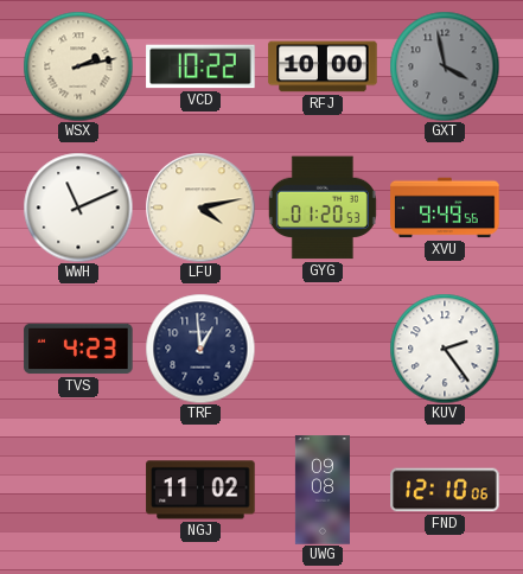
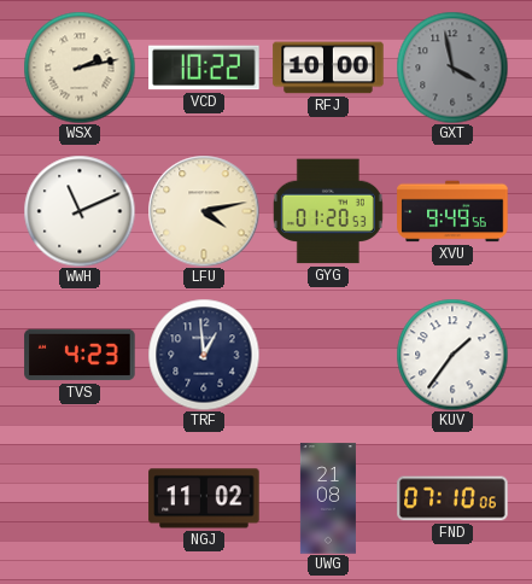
KUV: 2:24 -> 1:36
UWG: 09:08 -> 21:08
FND: 12:10 -> 07:10
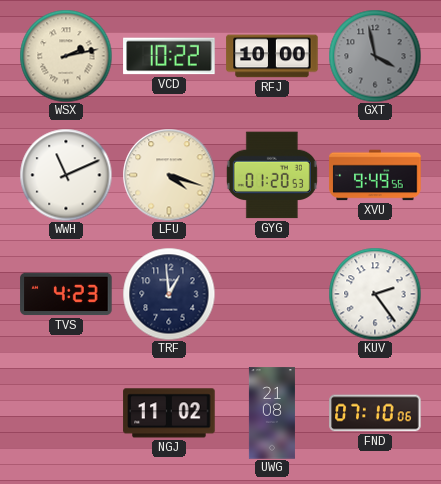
LFU: 4:13 -> 4:18
KUV: 1:36 -> 2:24
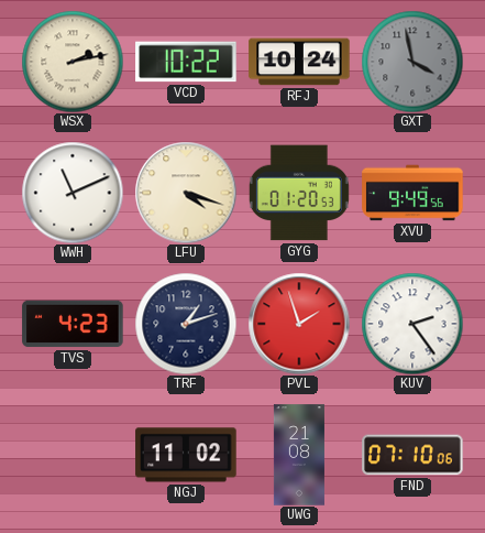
RFJ: 10:00 -> 10:24
TRF: 12:59 -> 1:12
PVL: none -> 1:57
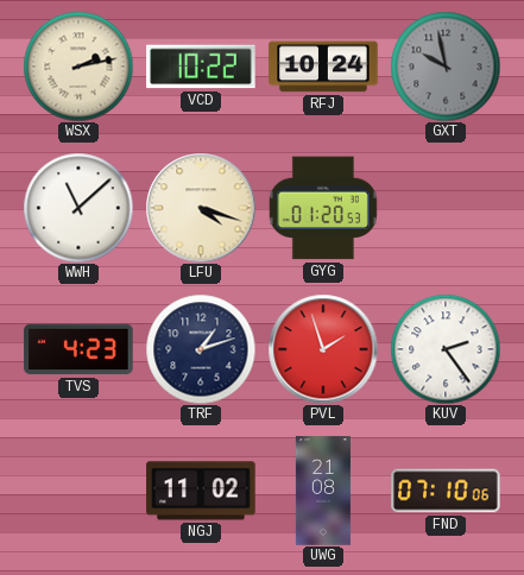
GXT: 3:58 -> 9:58
WWH: 11:11 -> 11:08
XVU: 9:49 -> none
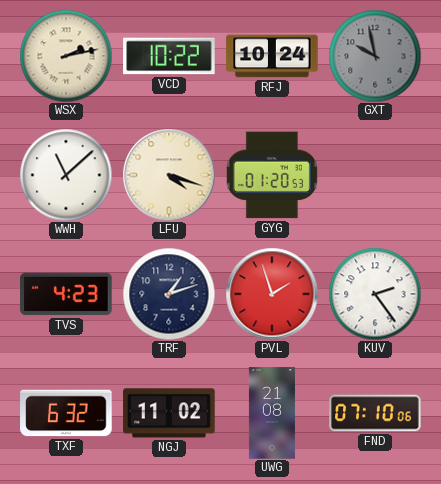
TXF: none -> 6:32
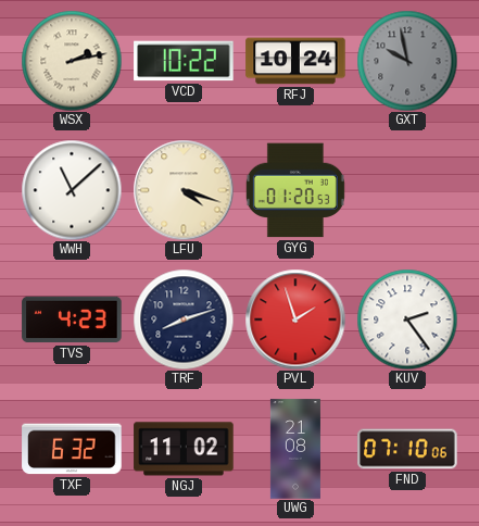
TRF: 1:12 -> 8:12
